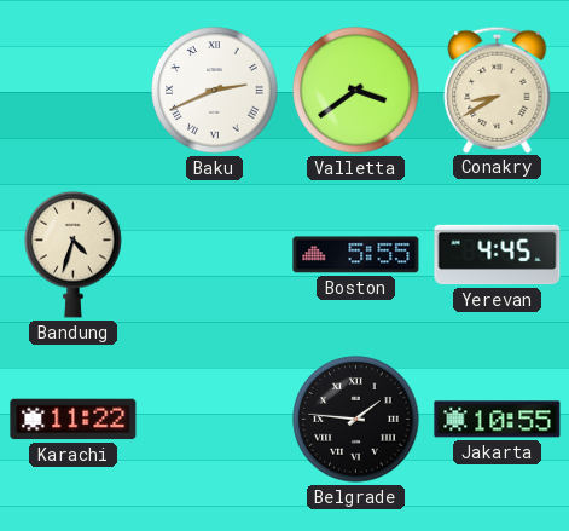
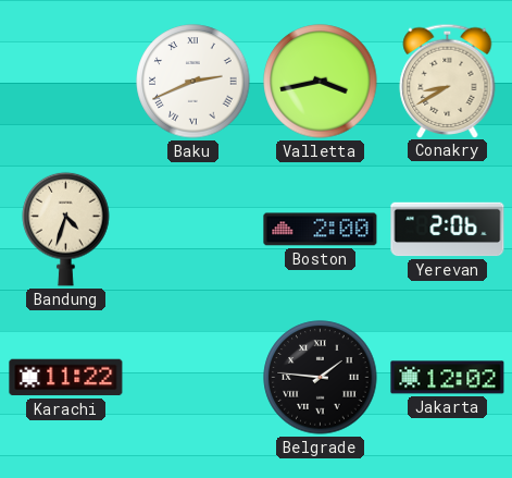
Valletta: 3:39 -> 3:43
Boston: 5:55 -> 2:00
Yerevan: 4:45 -> 2:06
Jakarta: 10:55 -> 12:02
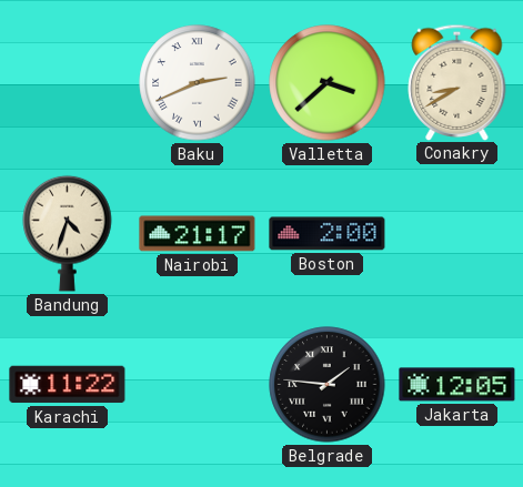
Valletta: 3:43 -> 3:38
Nairobi: none -> 21:17
Yerevan: 2:06 -> none
Jakarta: 12:02 -> 12:05
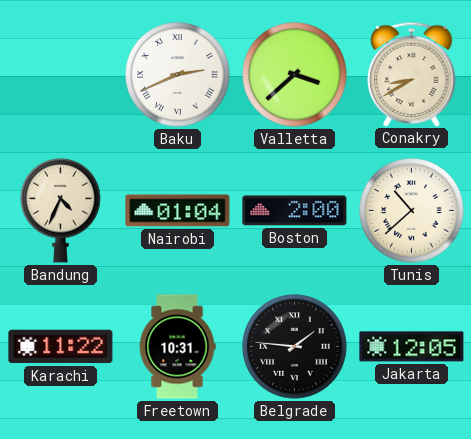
Bandung: 4:33 -> 4:34
Nairobi: 21:17 -> 01:04
Tunis: none -> 10:38
Freetown: none -> 10:31
